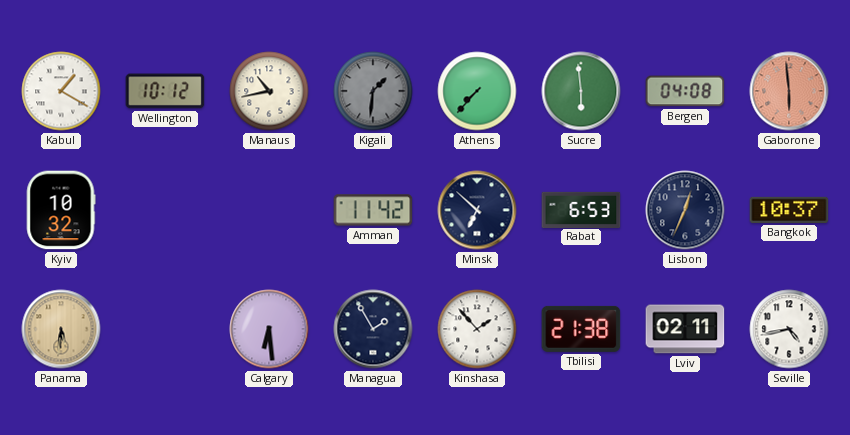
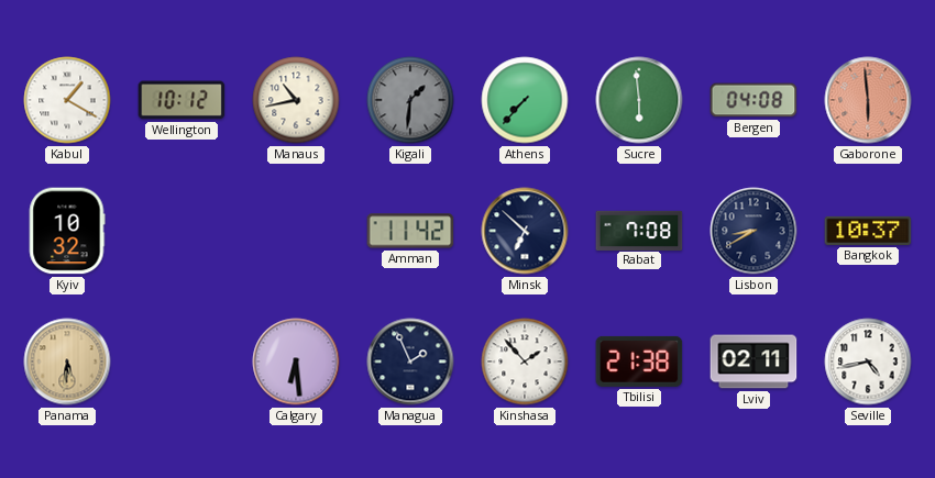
Rabat: 6:53 -> 7:08
Lisbon: 12:34 -> 8:40
Managua: 1:55 -> 1:56
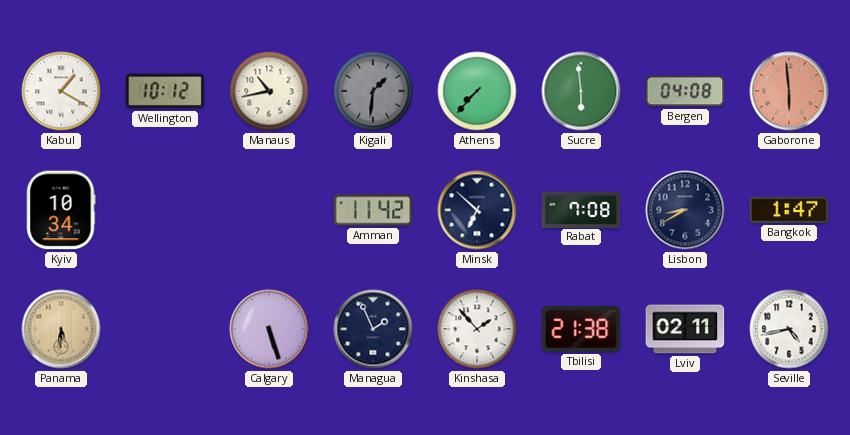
Kyiv: 10:32 -> 10:34
Bangkok: 10:37 -> 1:47
Calgary: 6:29 -> 5:27
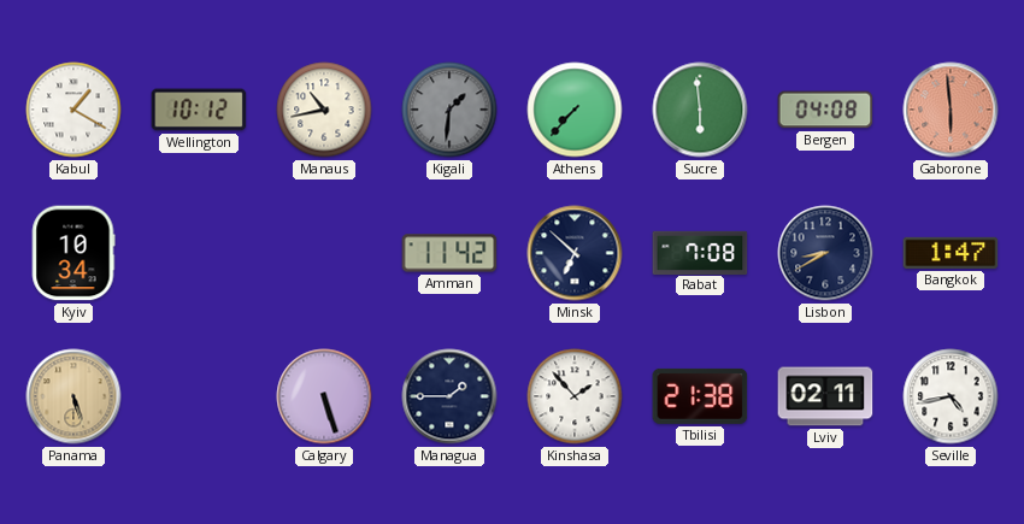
Panama: 5:31 -> 5:27
Managua: 1:56 -> 1:45
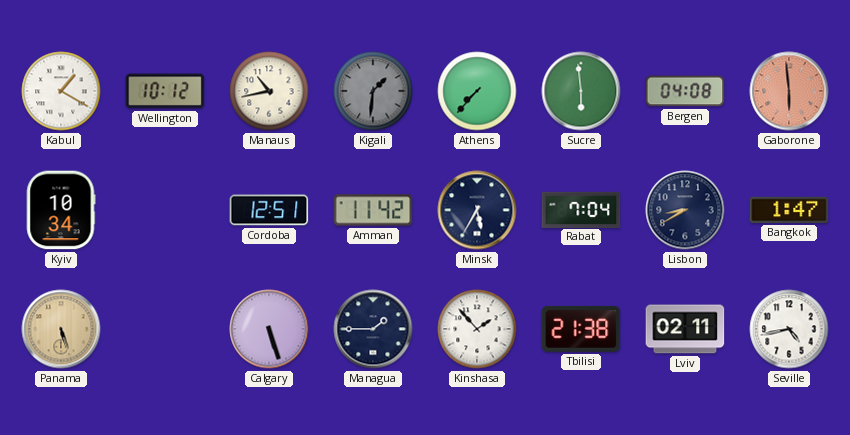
Cordoba: none -> 12:51
Minsk: 6:52 -> 5:35
Rabat: 7:08 -> 7:04
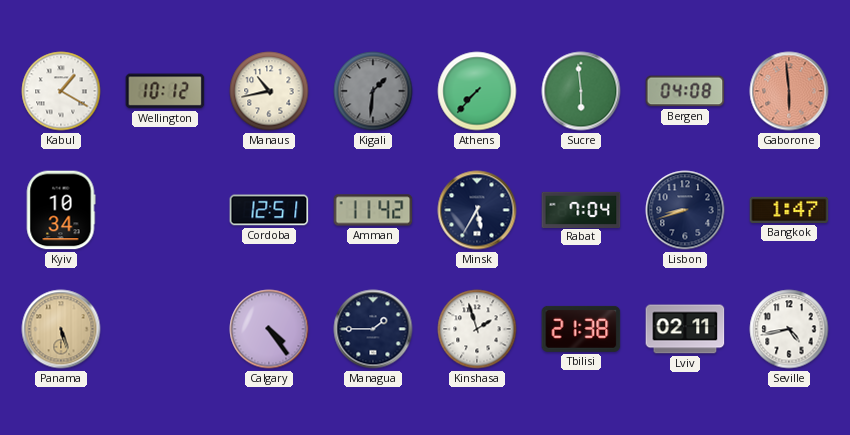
Lisbon: 8:40 -> 8:42
Calgary: 5:27 -> 4:24
Kinshasa: 1:53 -> 1:57
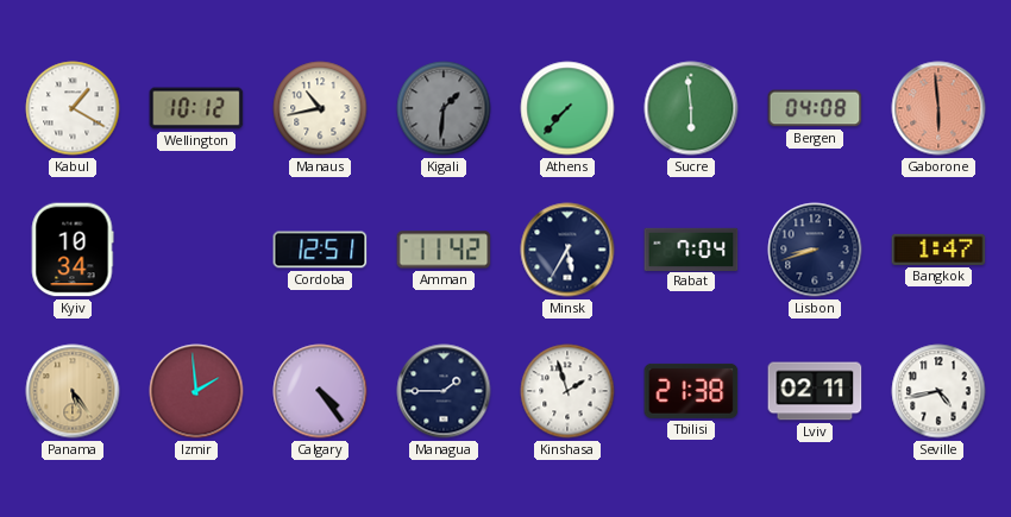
Panama: 5:27 -> 5:24
Izmir: none -> 1:59
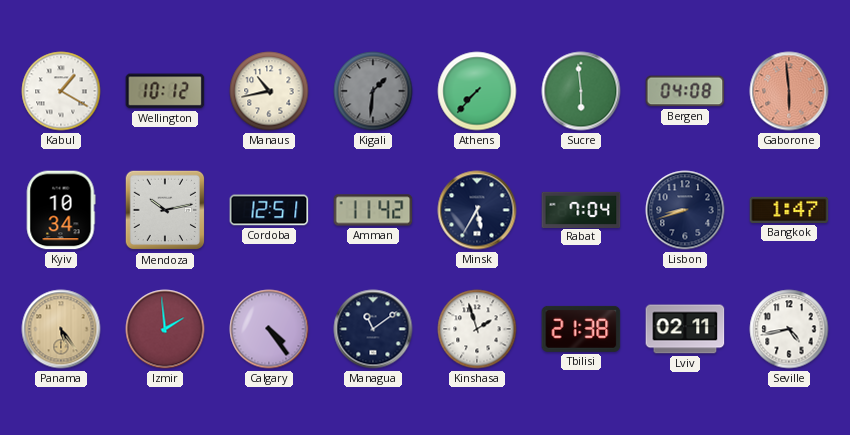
Mendoza: none -> 10:13
Managua: 1:45 -> 11:09
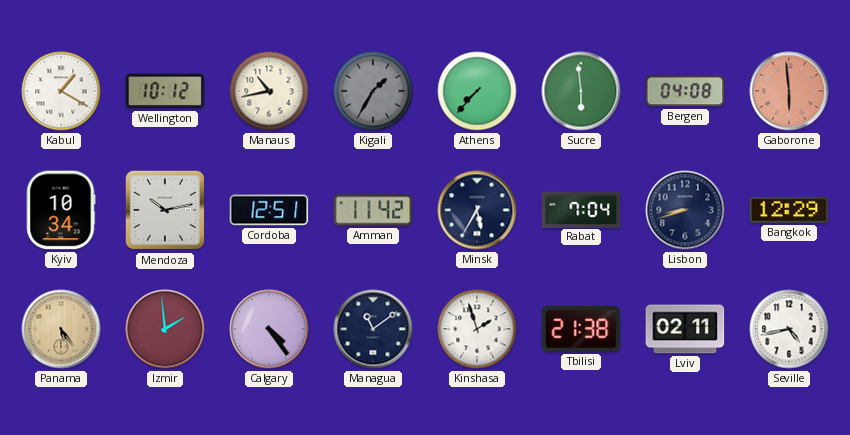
Kigali: 1:31 -> 1:35
Bangkok: 1:47 -> 12:29
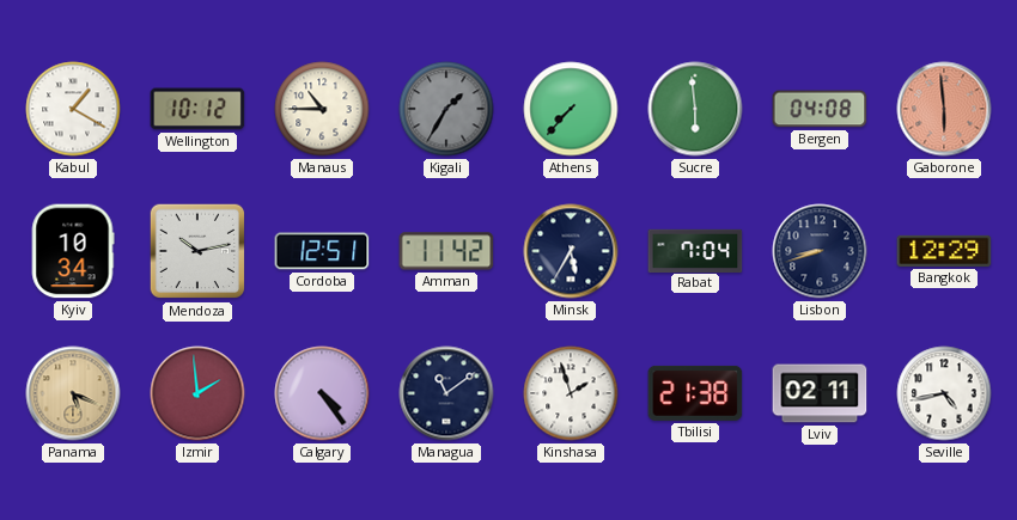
Manaus: 10:43 -> 10:45
Panama: 5:24 -> 5:19
